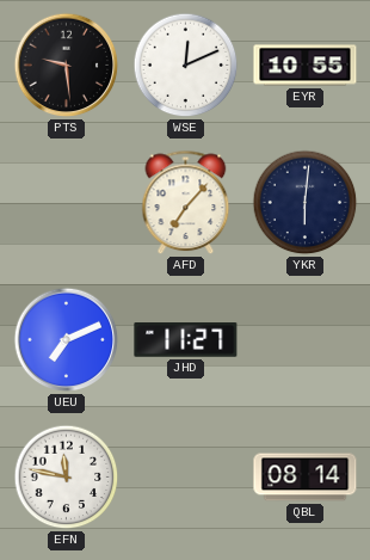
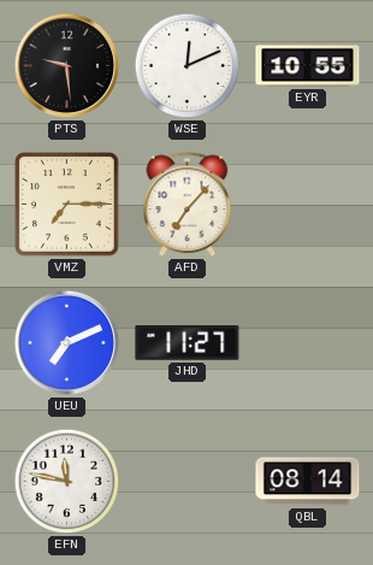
VMZ: none -> 7:15
YKR: 6:01 -> none
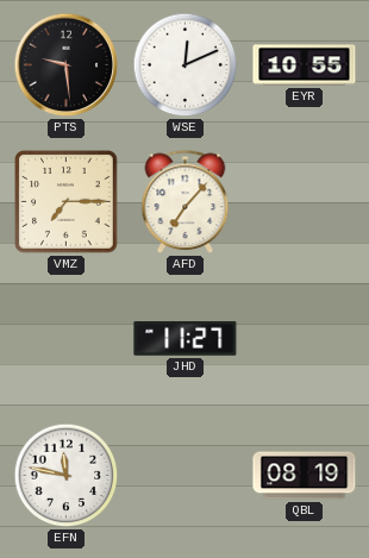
UEU: 7:11 -> none
QBL: 08:14 -> 08:19
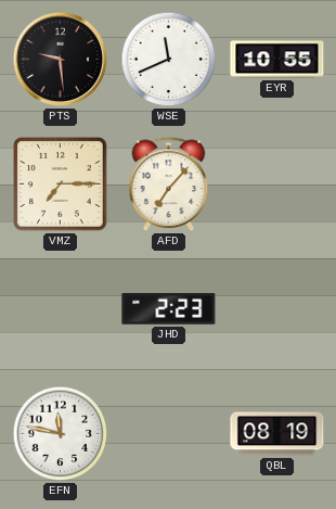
WSE: 12:11 -> 11:41
JHD: 11:27 -> 2:23
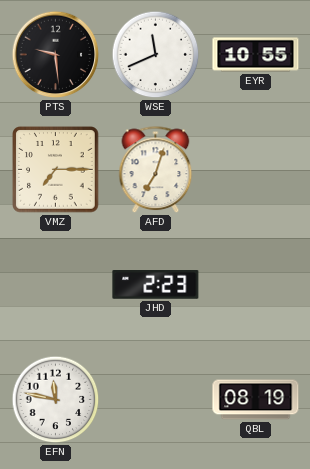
AFD: 7:07 -> 7:03
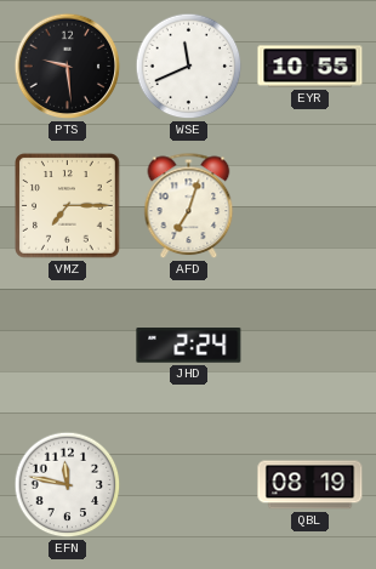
JHD: 2:23 -> 2:24
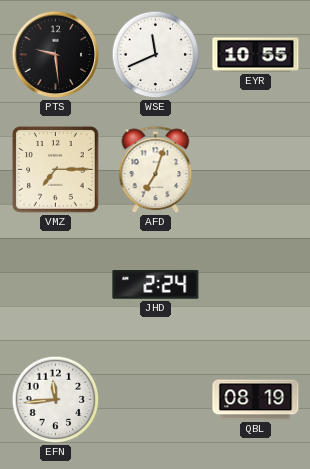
EFN: 11:47 -> 11:44
